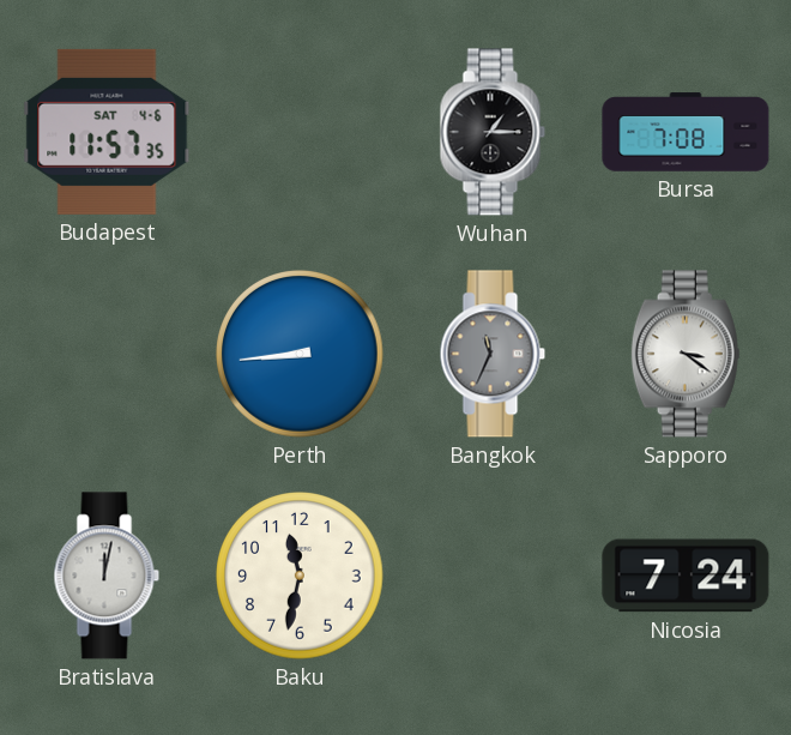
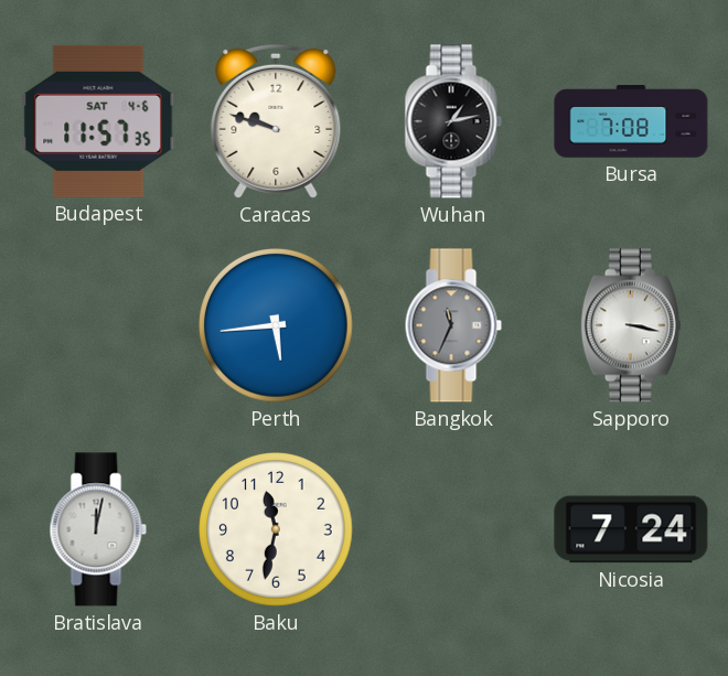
Caracas: none -> 9:48
Wuhan: 1:15 -> 1:13
Perth: 8:44 -> 5:44
Sapporo: 3:21 -> 3:17
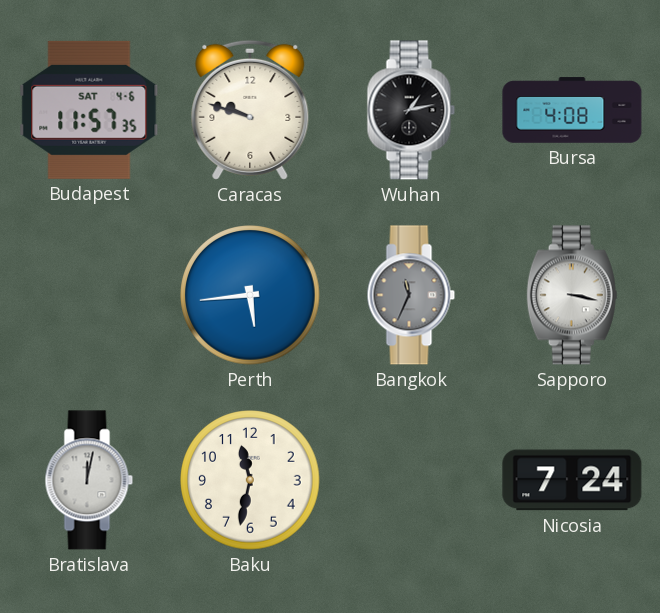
Bursa: 7:08 -> 4:08
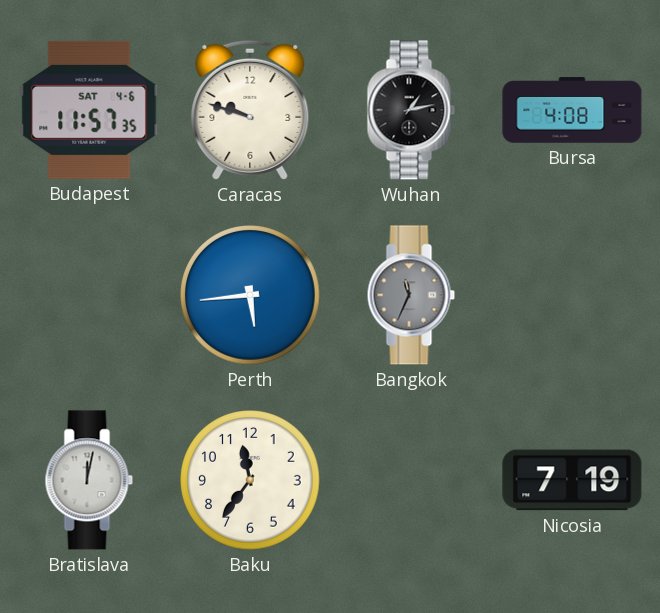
Sapporo: 3:17 -> none
Baku: 11:32 -> 11:36
Nicosia: 7:24 -> 7:19
